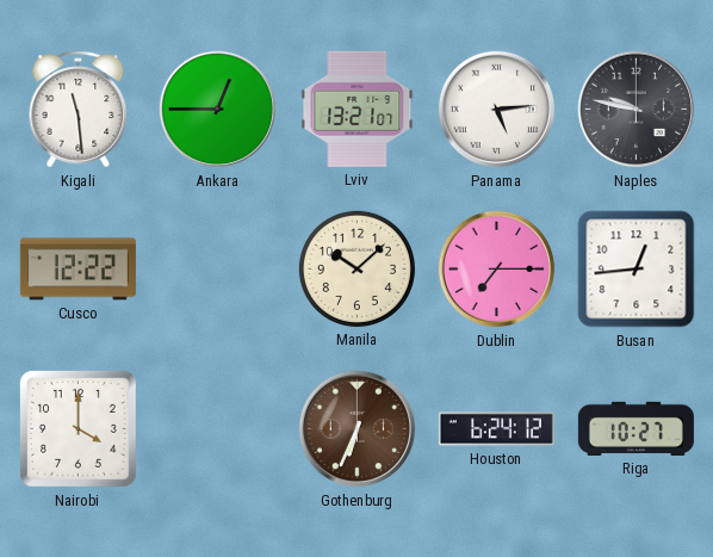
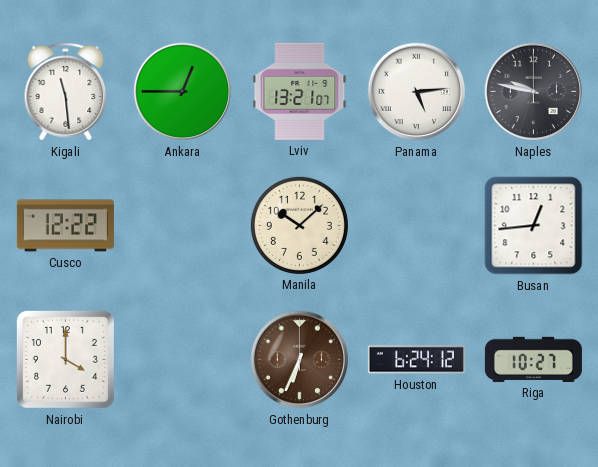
Dublin: 7:15 -> none
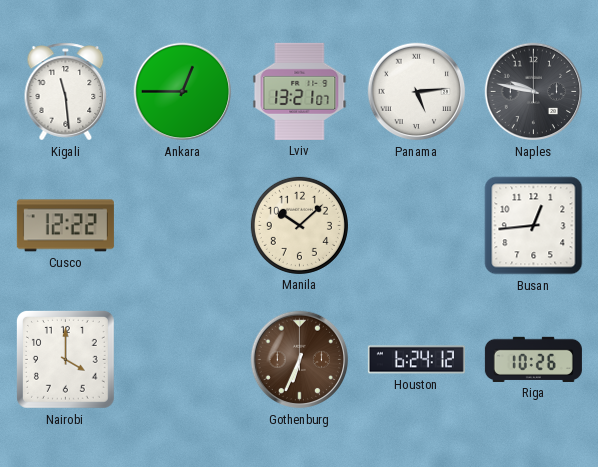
Riga: 10:27 -> 10:26
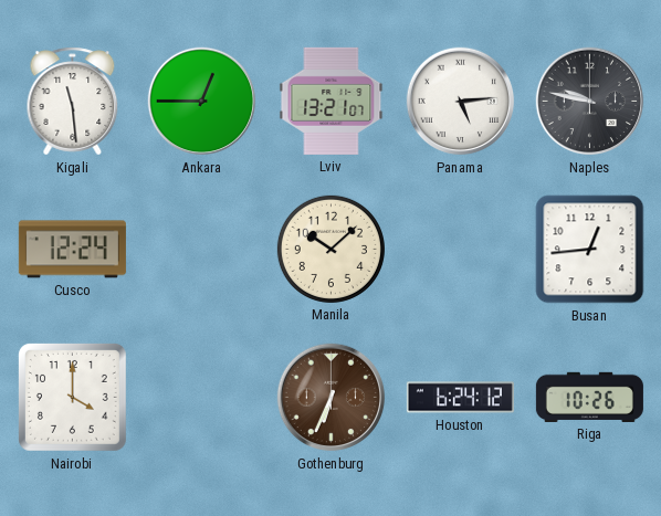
Cusco: 12:22 -> 12:24
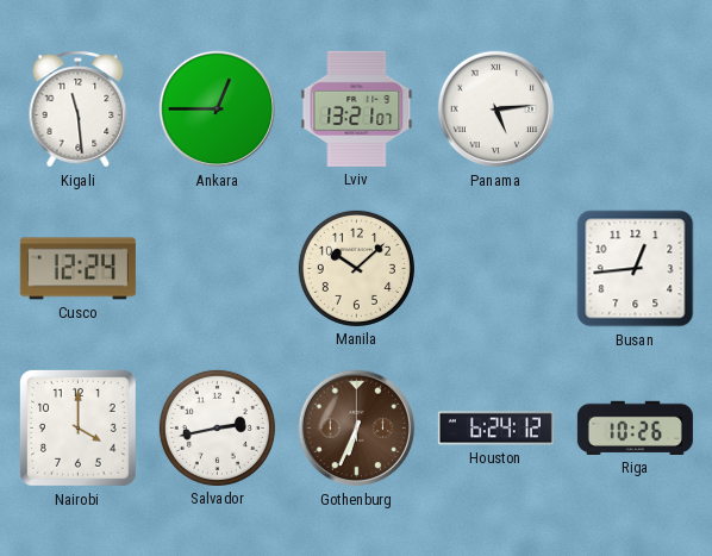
Naples: 9:47 -> none
Salvador: none -> 2:43
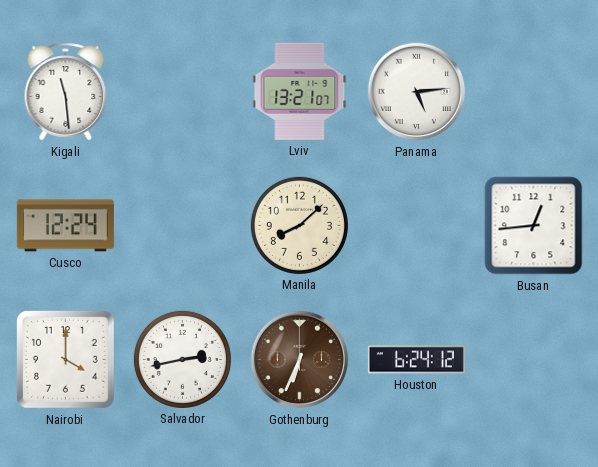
Ankara: 12:45 -> none
Manila: 10:08 -> 8:08
Riga: 10:26 -> none
